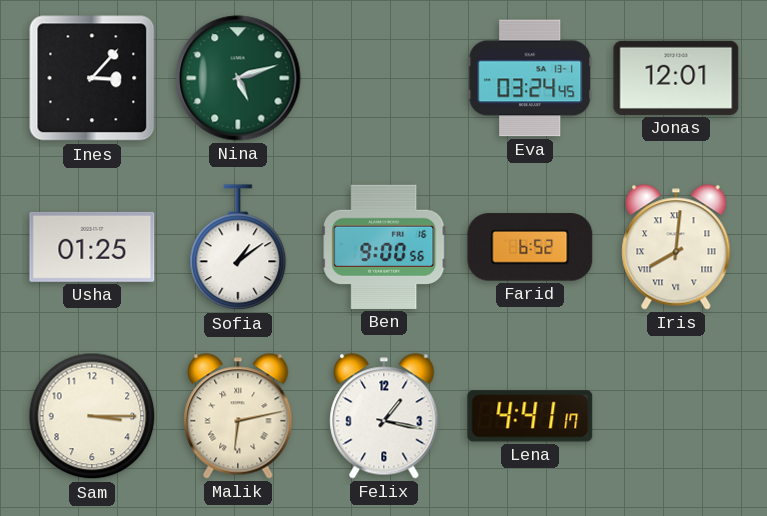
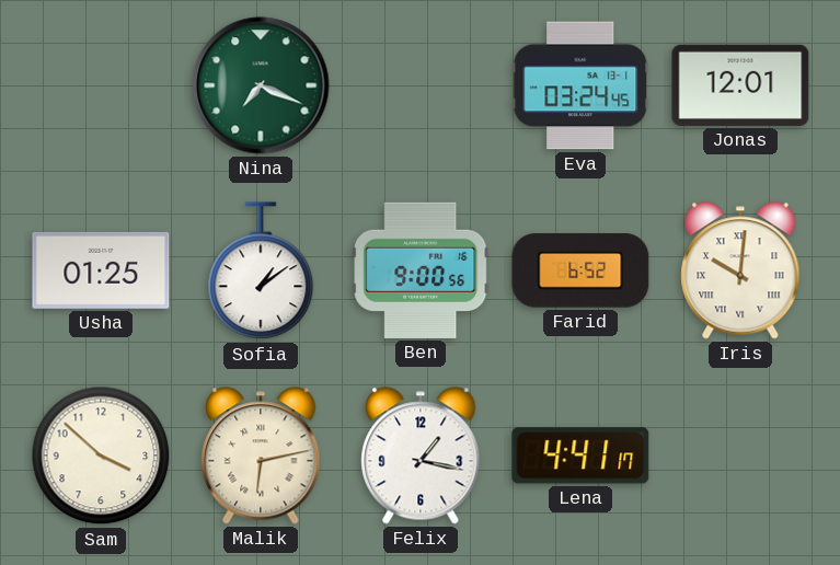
Ines: 3:07 -> none
Nina: 5:12 -> 7:19
Iris: 8:01 -> 10:01
Sam: 3:15 -> 3:52
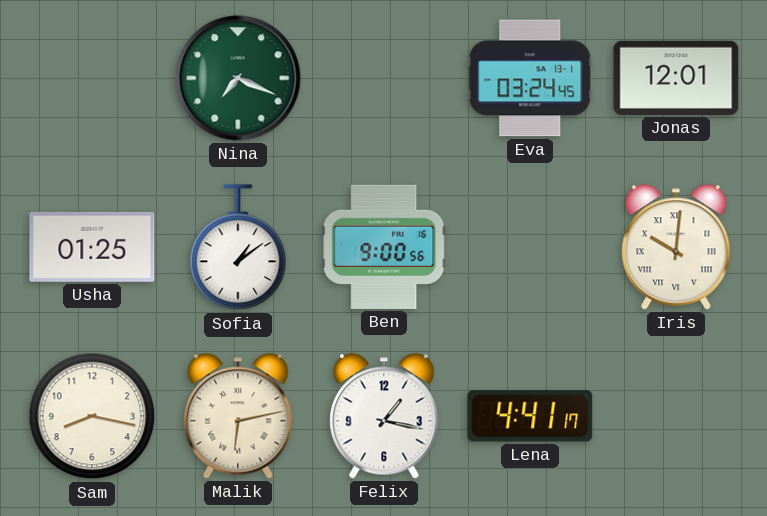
Farid: 6:52 -> none
Sam: 3:52 -> 8:17
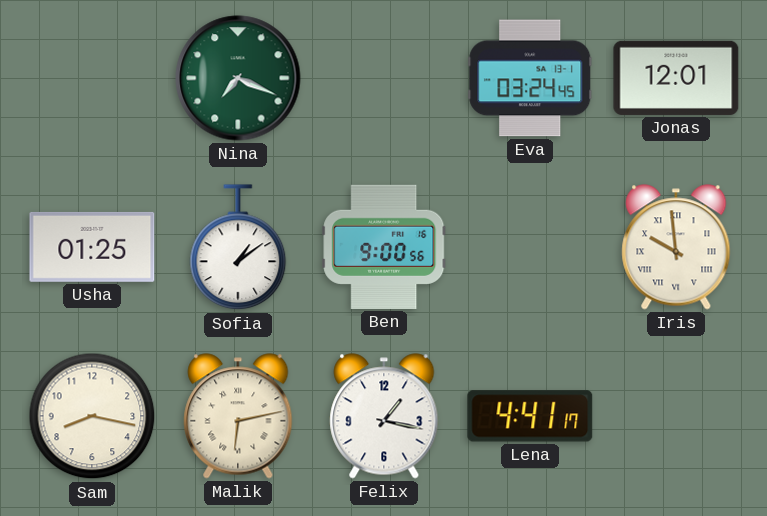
Iris: 10:01 -> 9:59
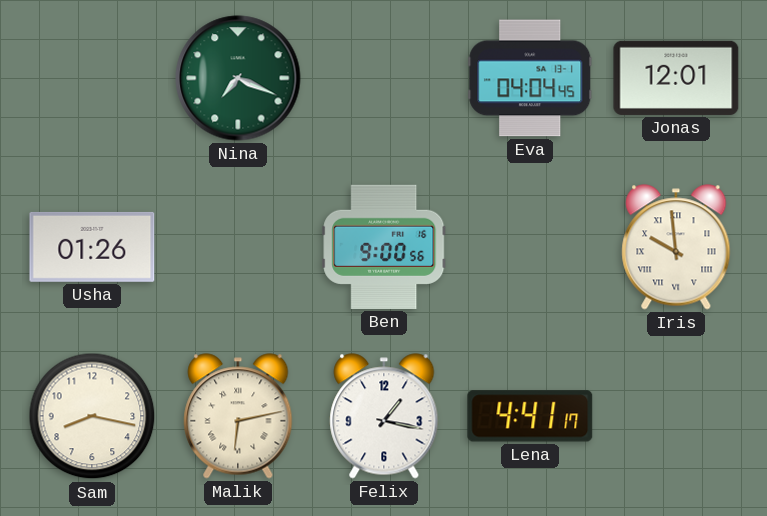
Eva: 03:24 -> 04:04
Usha: 01:25 -> 01:26
Sofia: 1:09 -> none
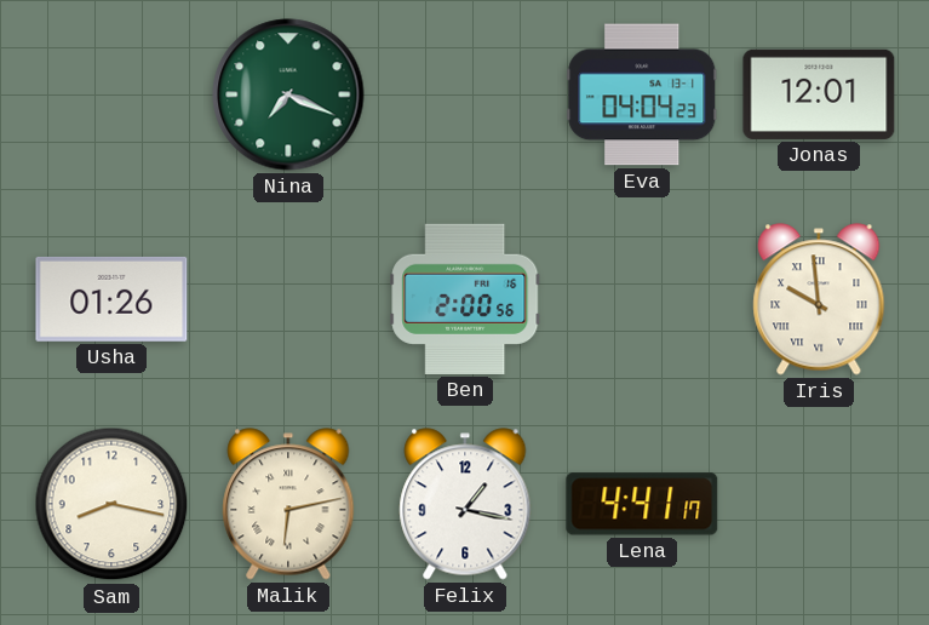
Eva: 04:04:45 -> 04:04:23
Ben: 9:00 -> 2:00
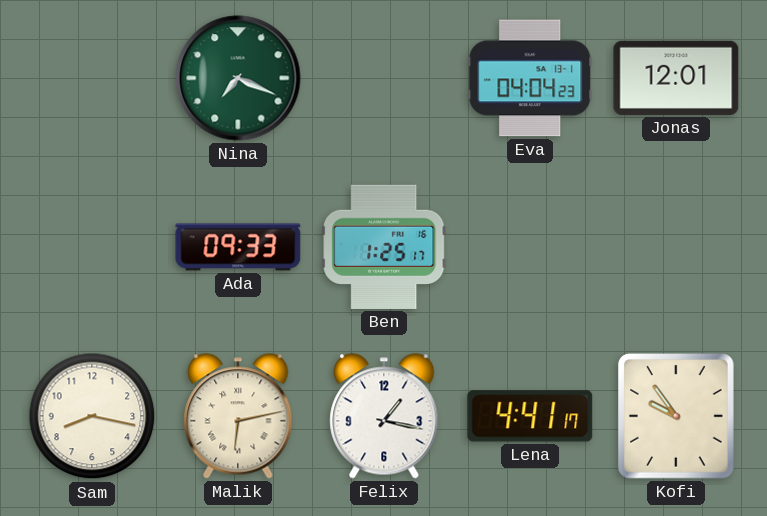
Usha: 01:26 -> none
Ada: none -> 09:33
Ben: 2:00 -> 1:25
Iris: 9:59 -> none
Kofi: none -> 9:54
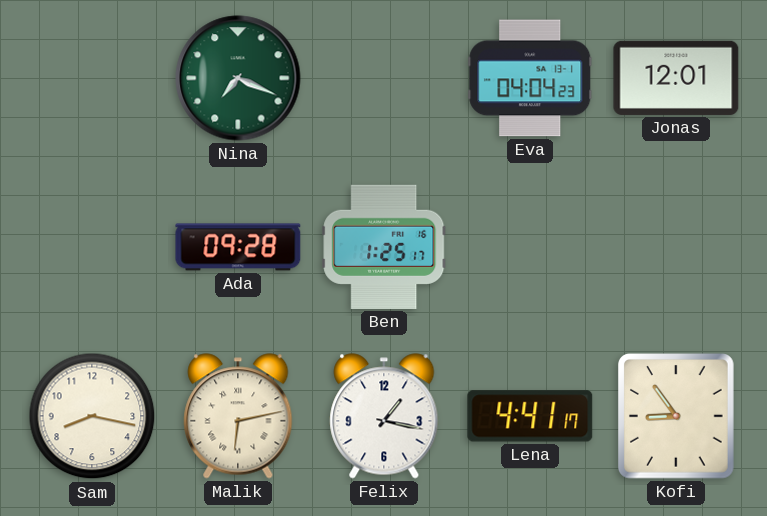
Ada: 09:33 -> 09:28
Kofi: 9:54 -> 8:54
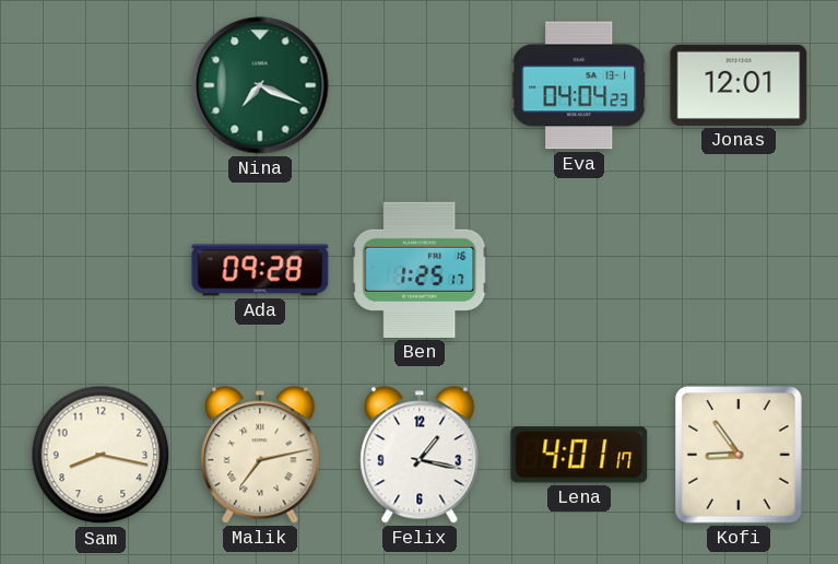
Malik: 6:13 -> 7:13
Lena: 4:41 -> 4:01
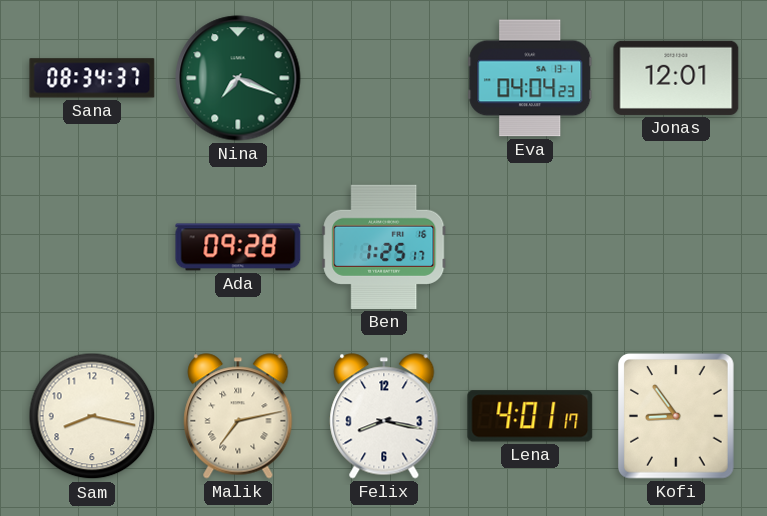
Sana: none -> 08:34
Felix: 1:17 -> 8:17
